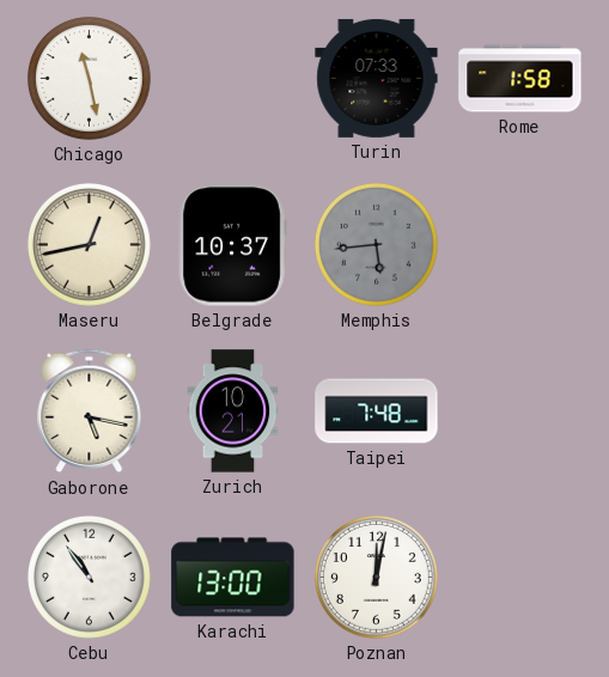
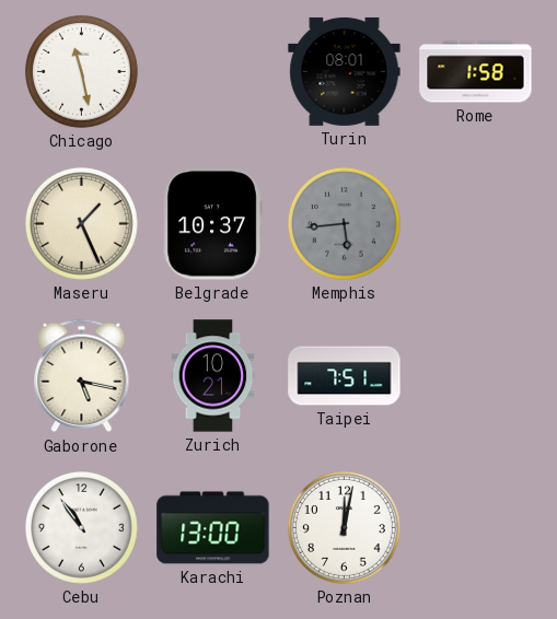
Turin: 07:33 -> 08:01
Maseru: 12:43 -> 1:26
Taipei: 7:48 -> 7:51
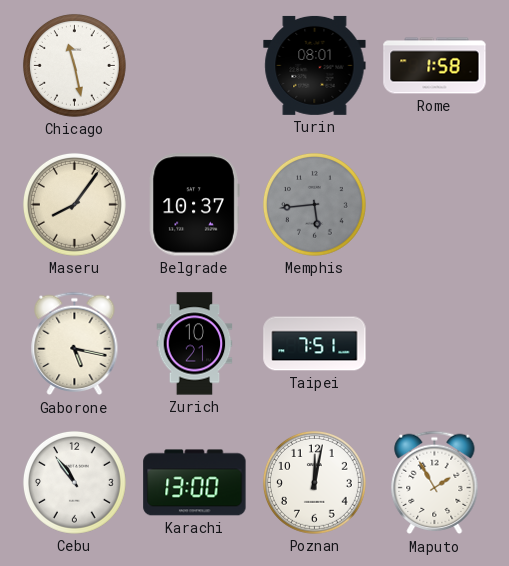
Maseru: 1:26 -> 8:06
Maputo: none -> 1:55
